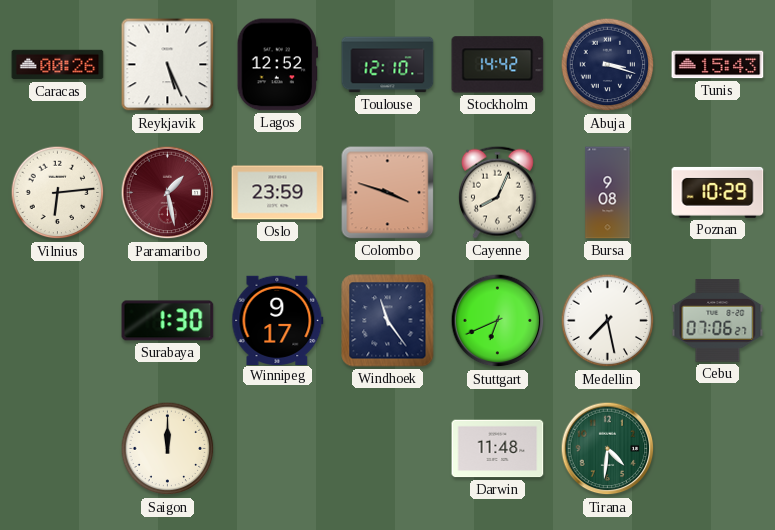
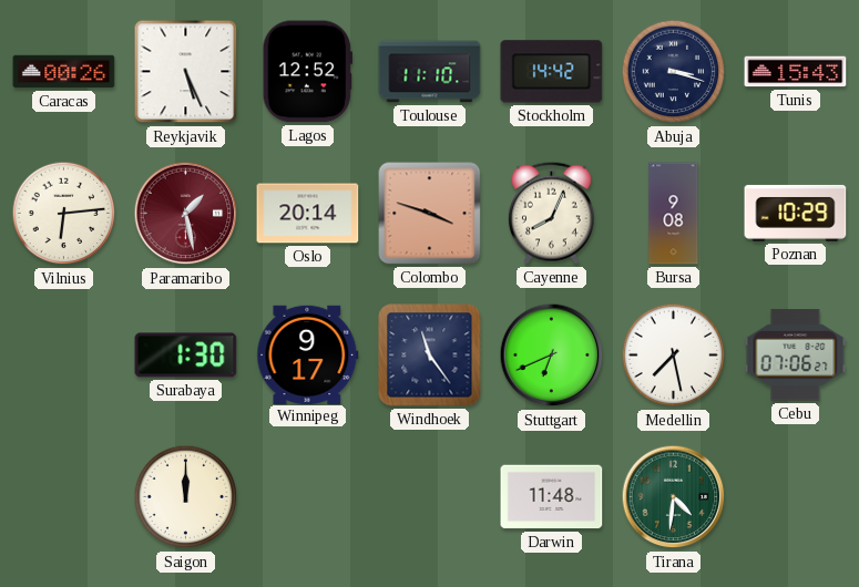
Toulouse: 12:10 -> 11:10
Oslo: 23:59 -> 20:14
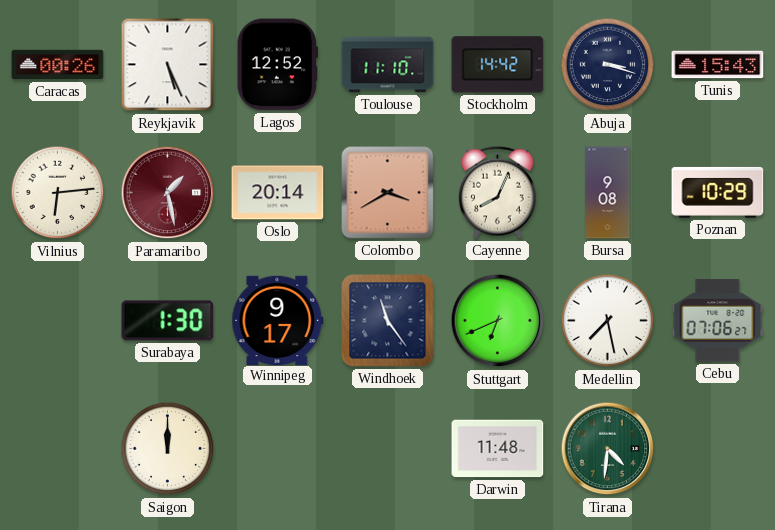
Colombo: 3:48 -> 3:40
